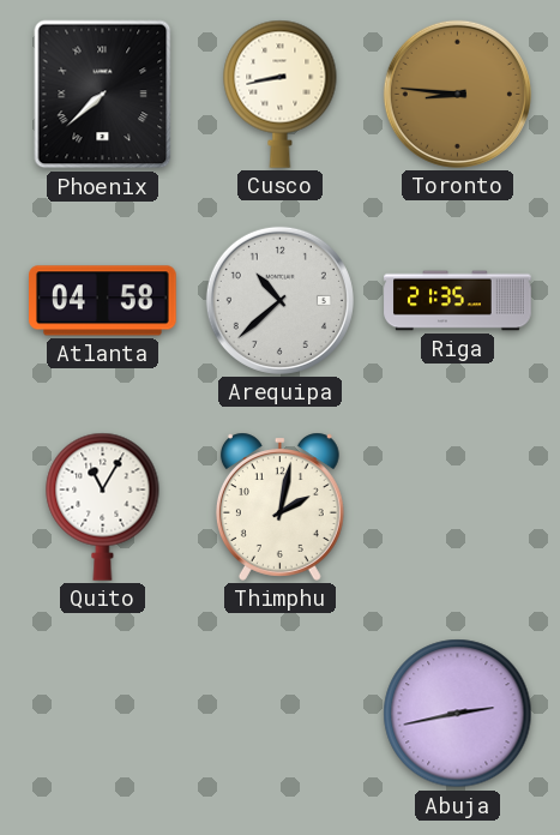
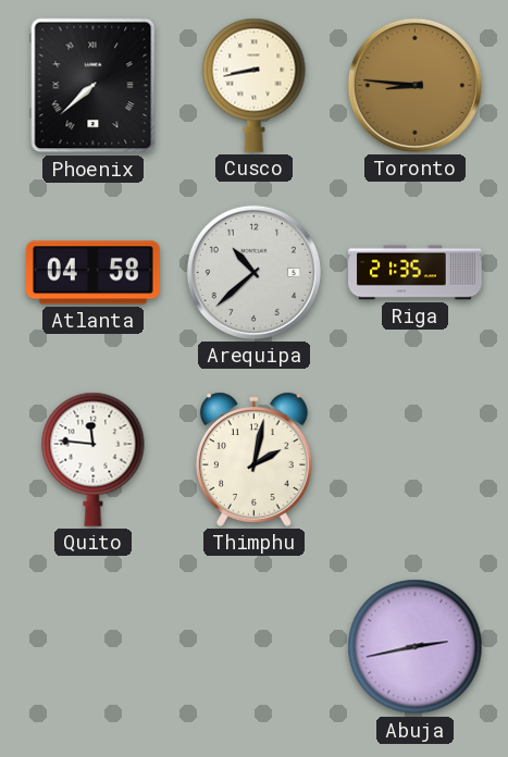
Quito: 11:05 -> 11:46
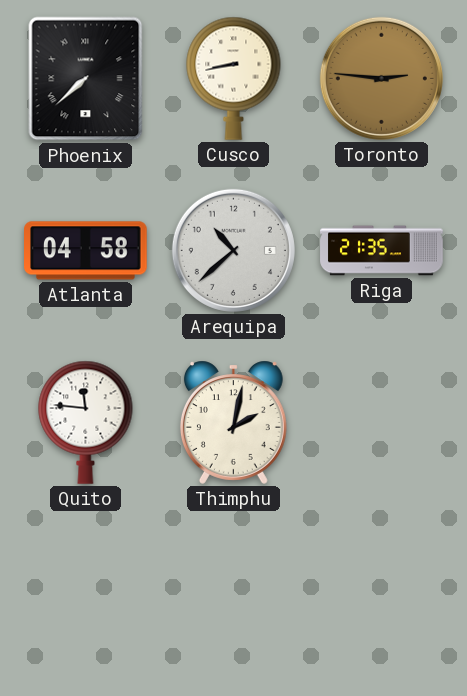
Toronto: 8:46 -> 2:46
Abuja: 2:43 -> none
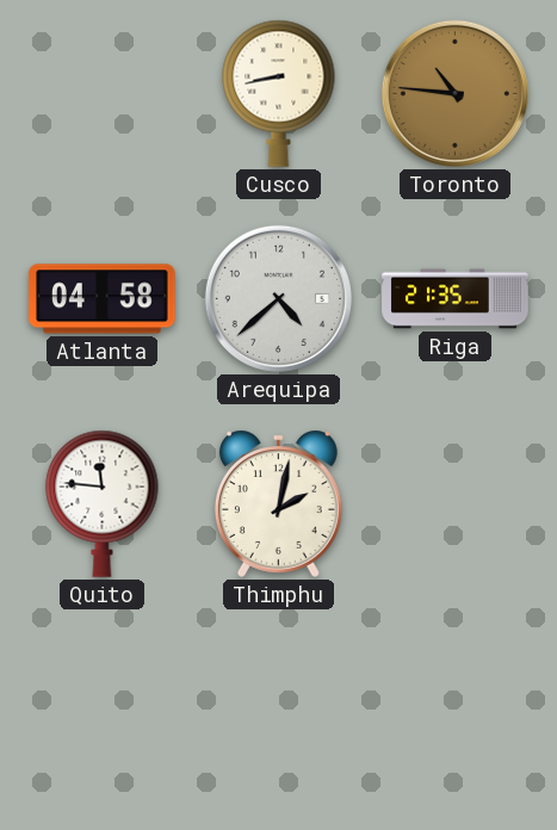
Phoenix: 7:38 -> none
Toronto: 2:46 -> 10:46
Arequipa: 10:38 -> 4:38
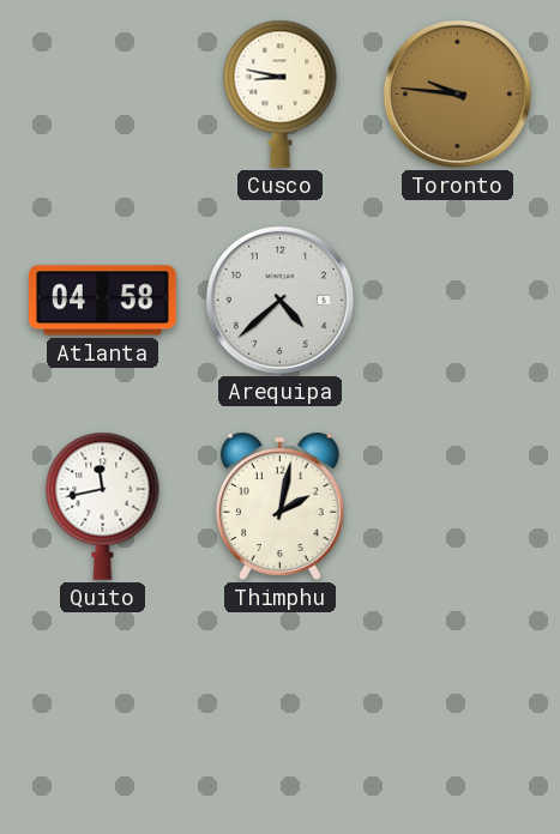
Cusco: 8:43 -> 8:47
Toronto: 10:46 -> 9:46
Riga: 21:35 -> none
Quito: 11:46 -> 11:43
